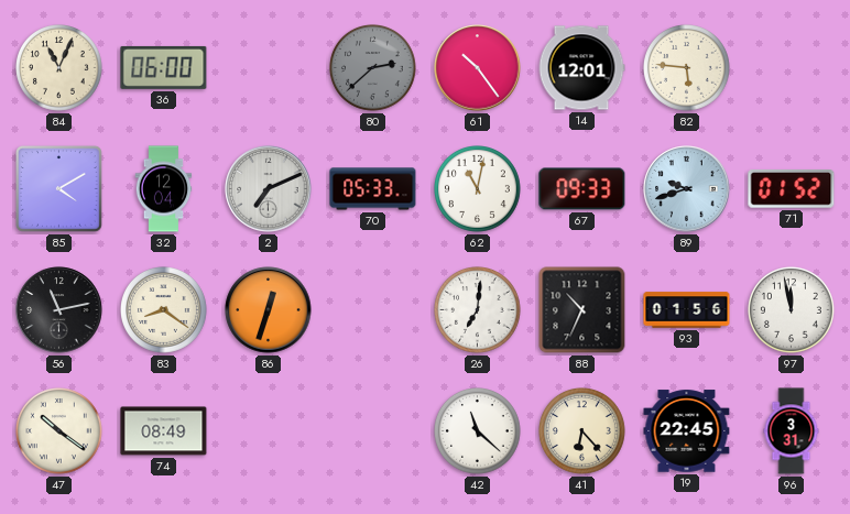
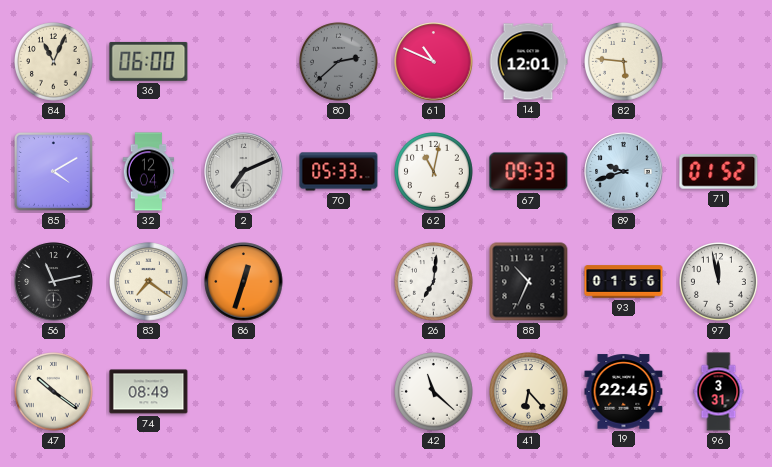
61: 10:24 -> 10:49
83: 8:21 -> 7:21
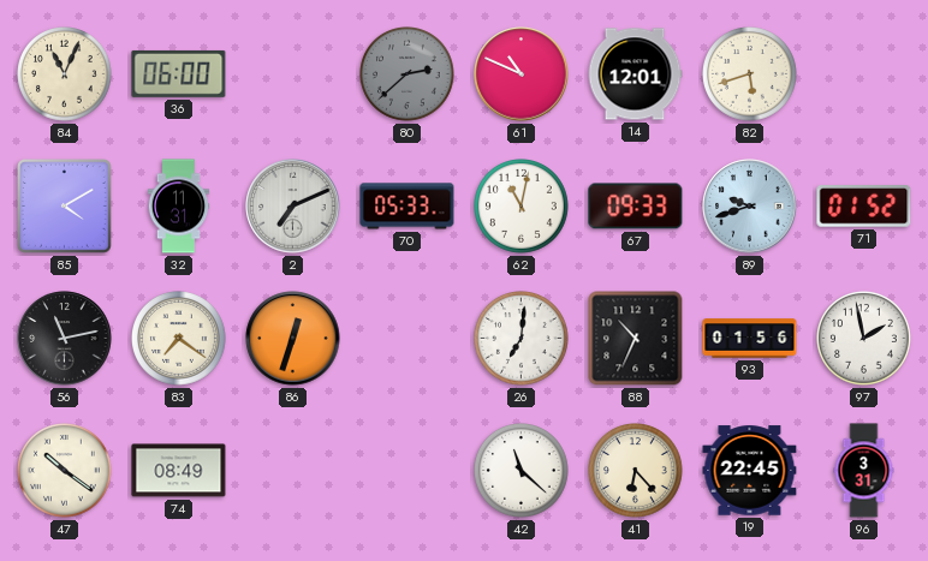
82: 5:46 -> 5:42
32: 12:04 -> 11:31
97: 11:58 -> 1:58
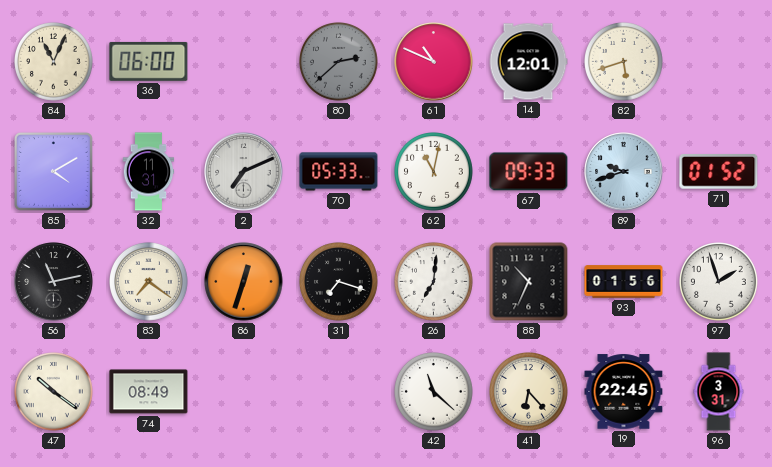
31: none -> 7:18
97: 1:58 -> 1:57
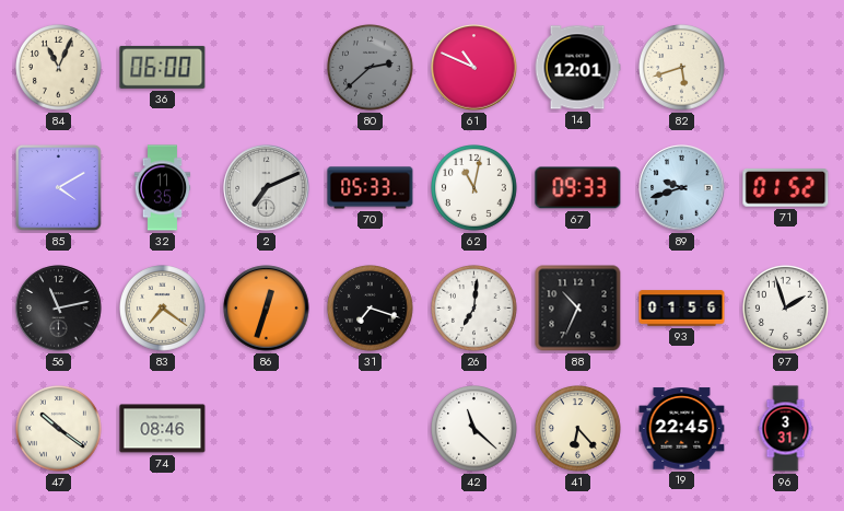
32: 11:31 -> 11:35
74: 08:49 -> 08:46
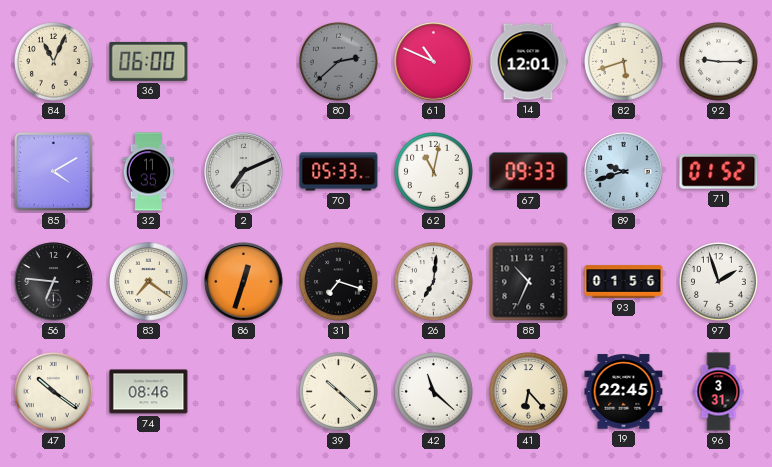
92: none -> 9:15
56: 11:13 -> 6:46
39: none -> 10:22
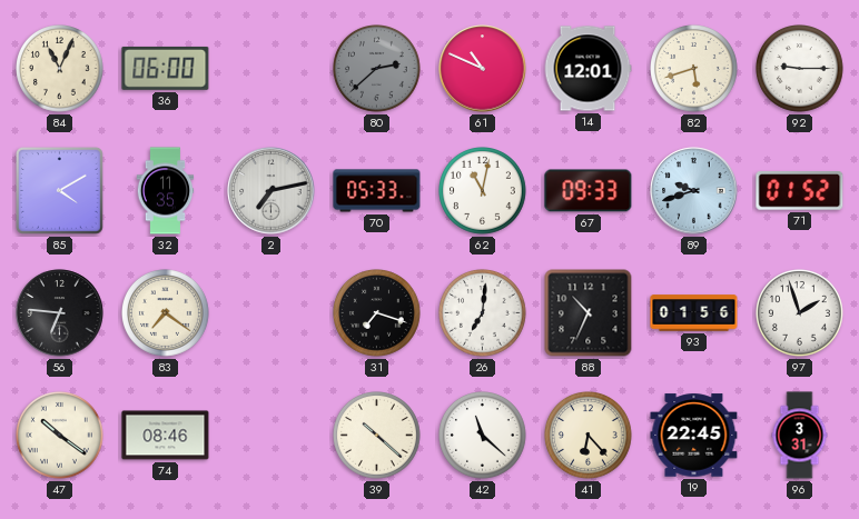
2: 7:11 -> 7:13
86: 12:33 -> none
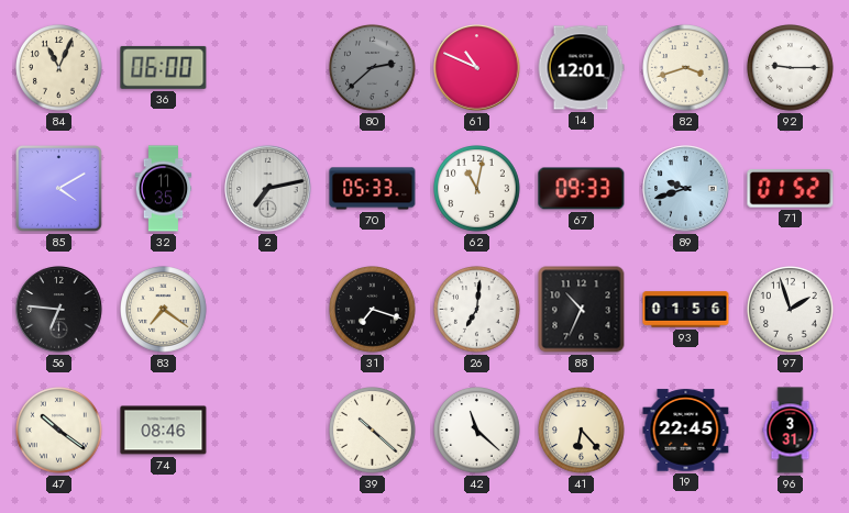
82: 5:42 -> 3:42
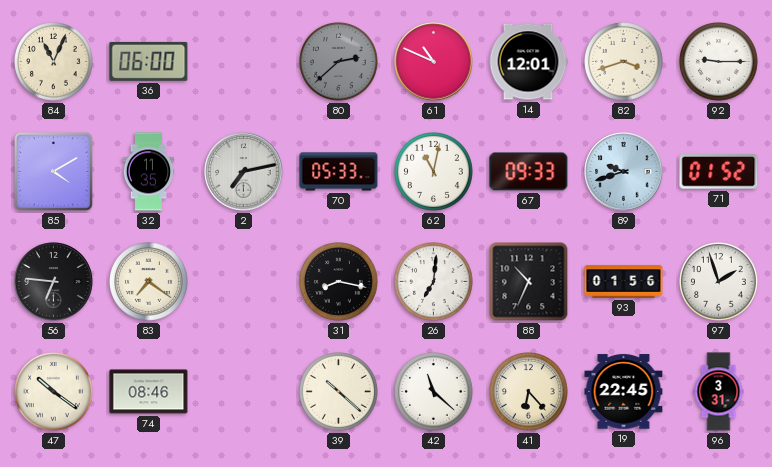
31: 7:18 -> 8:17
